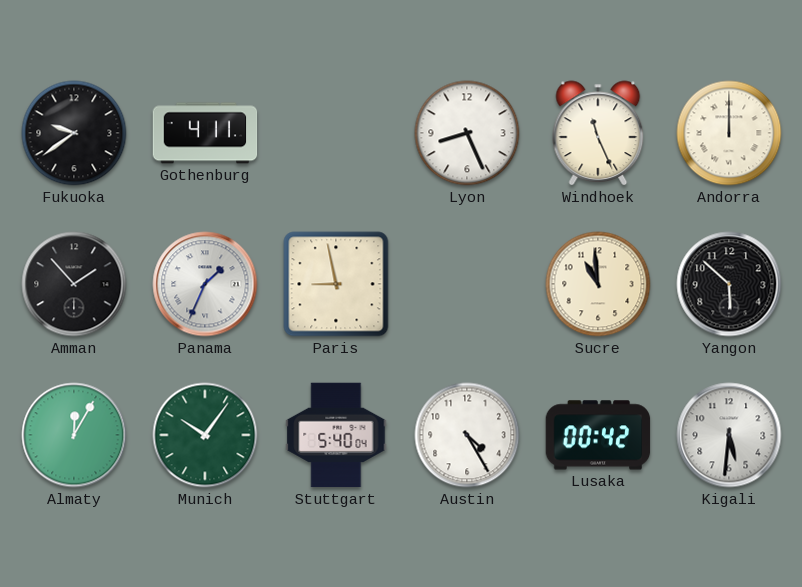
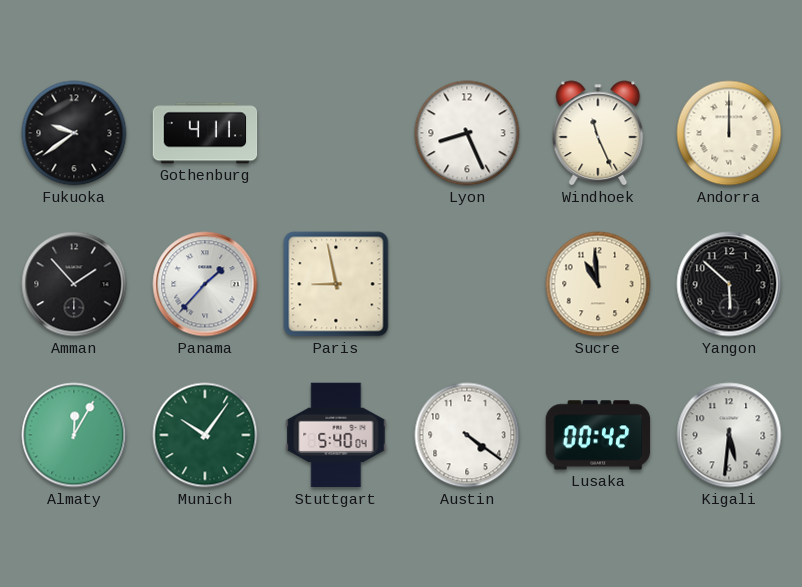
Panama: 1:34 -> 1:37
Austin: 4:25 -> 4:21
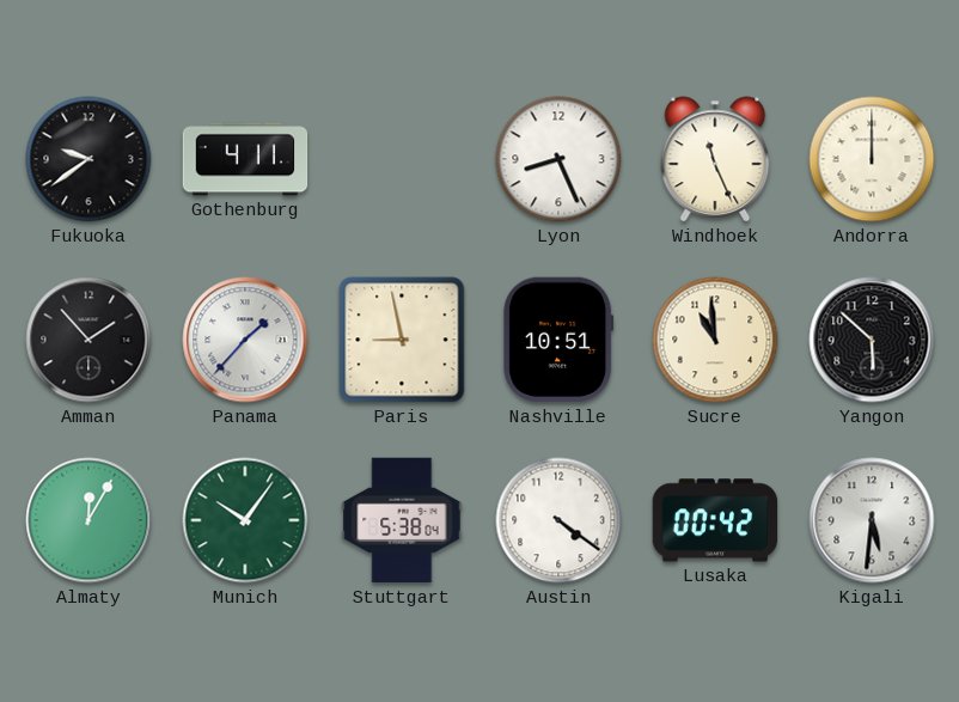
Nashville: none -> 10:51
Stuttgart: 5:40 -> 5:38
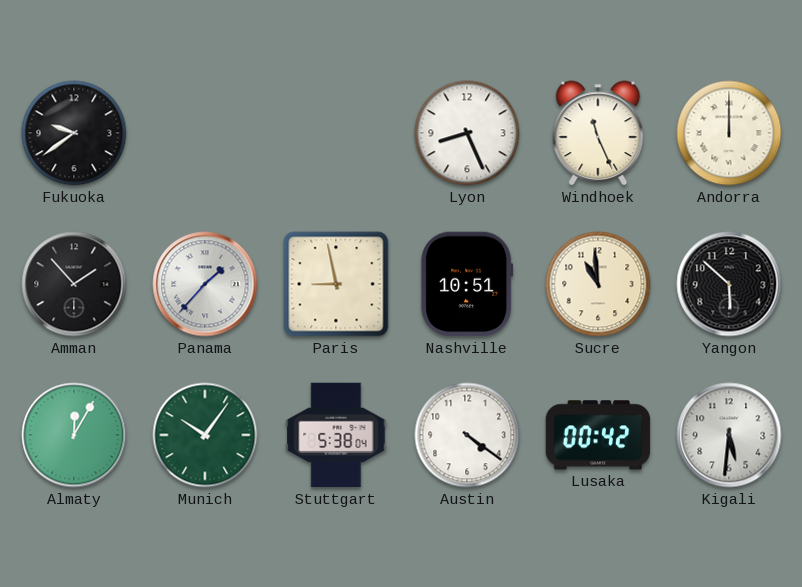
Gothenburg: 4:11 -> none
